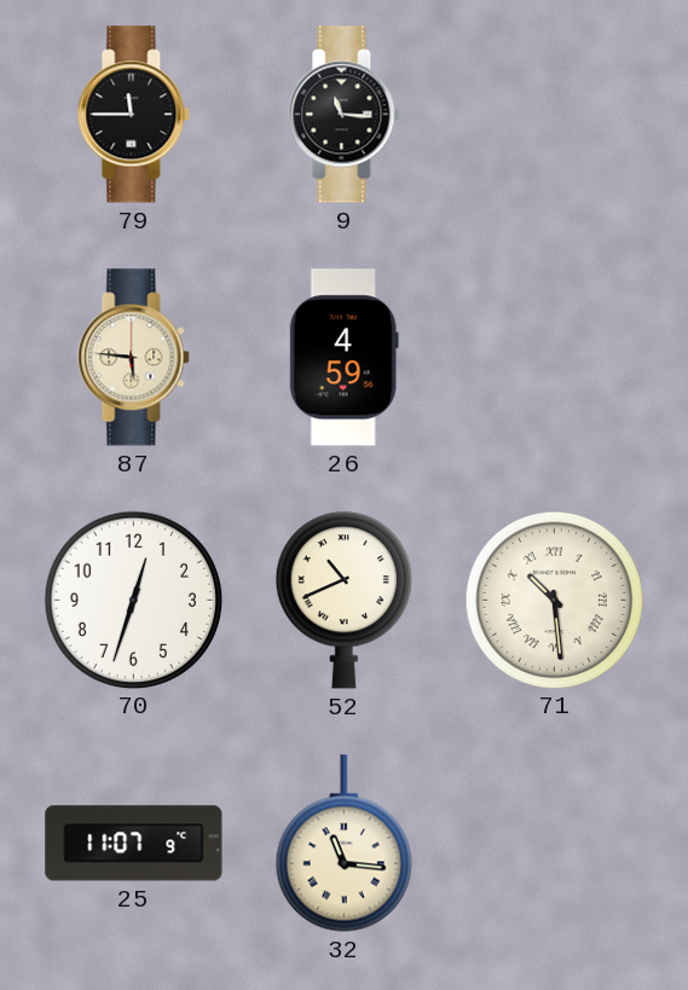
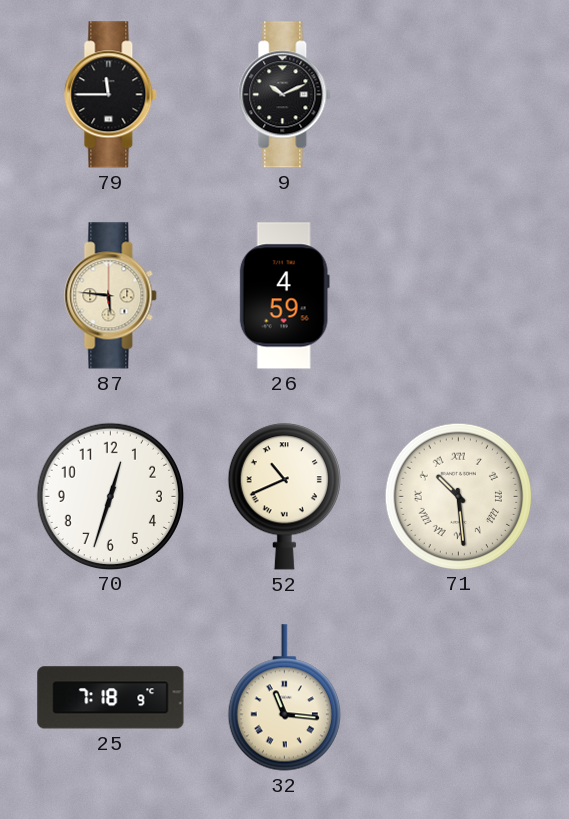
9: 11:16 -> 10:11
25: 11:07 -> 7:18
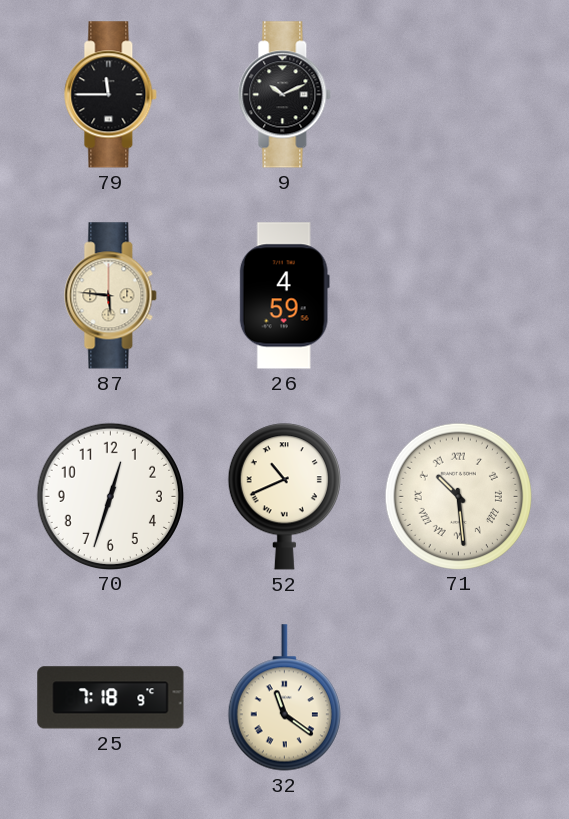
32: 11:16 -> 11:21
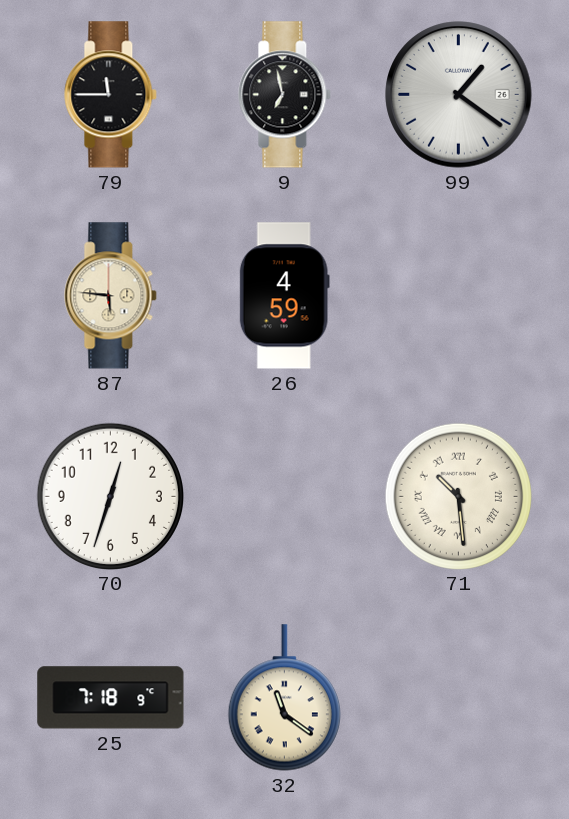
9: 10:11 -> 6:58
99: none -> 1:21
52: 10:41 -> none
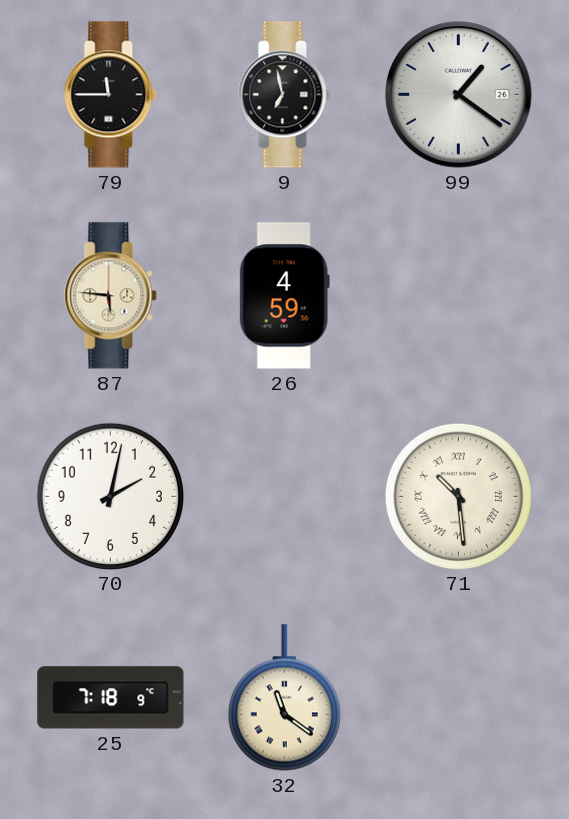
70: 12:33 -> 2:02
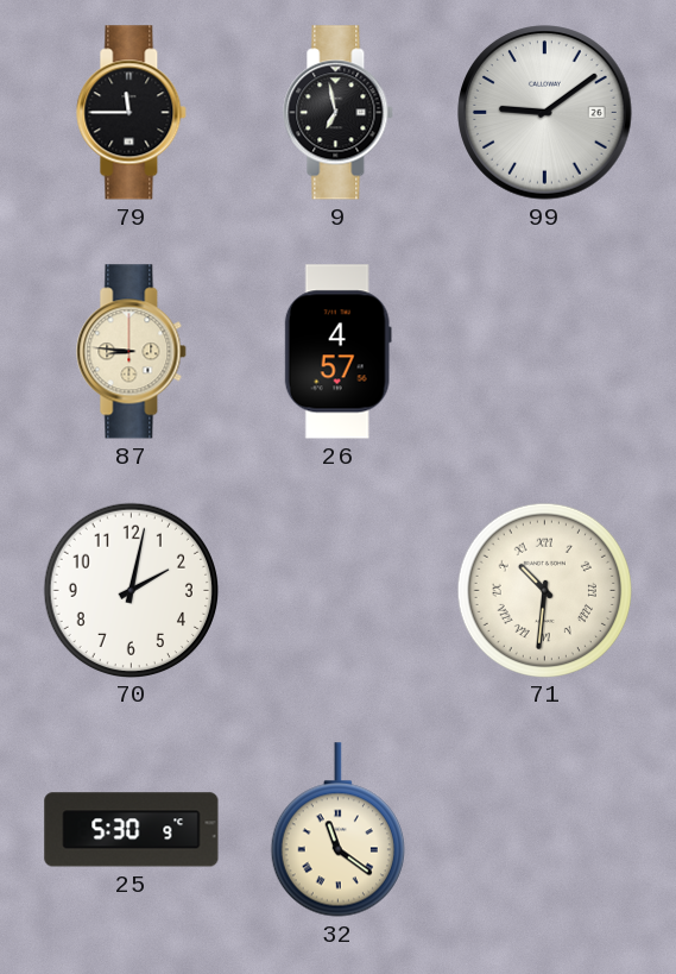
99: 1:21 -> 9:09
87: 5:46 -> 8:46
26: 4:59 -> 4:57
71: 10:29 -> 10:31
25: 7:18 -> 5:30
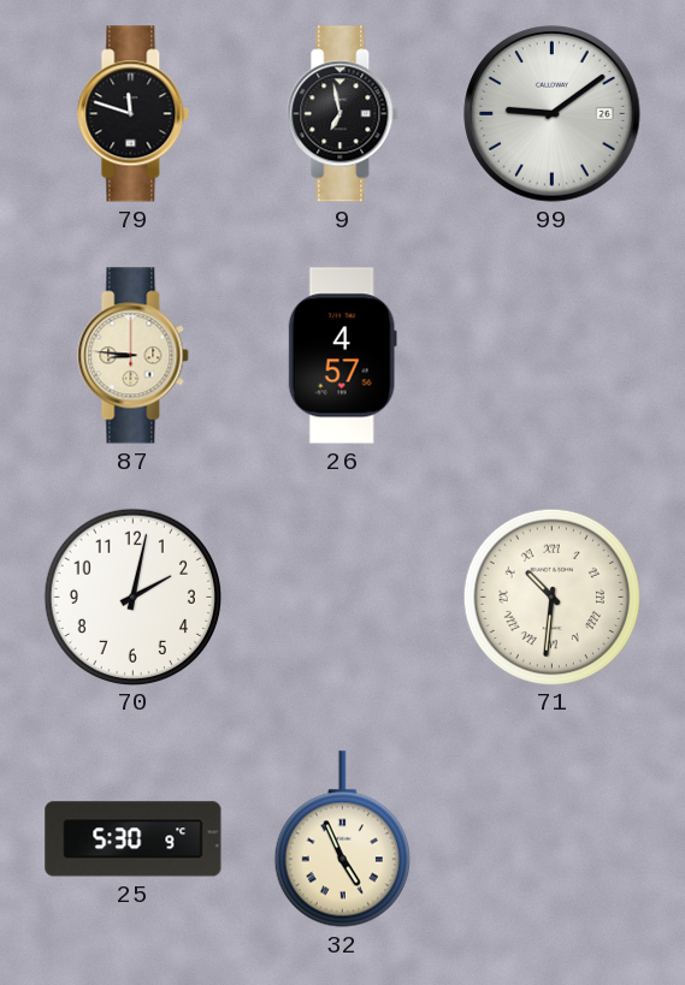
79: 11:45 -> 11:48
32: 11:21 -> 4:56
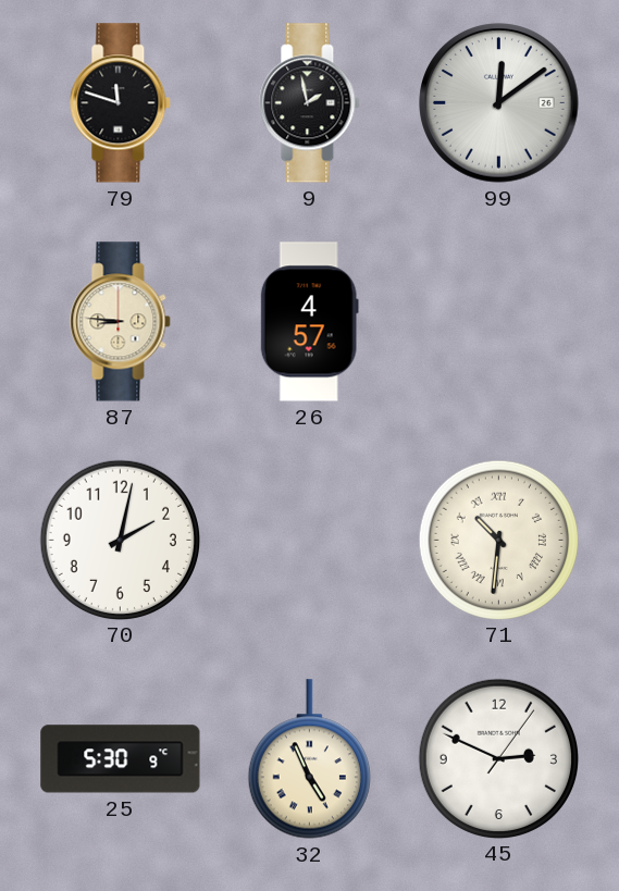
9: 6:58 -> 1:58
99: 9:09 -> 12:09
45: none -> 2:49
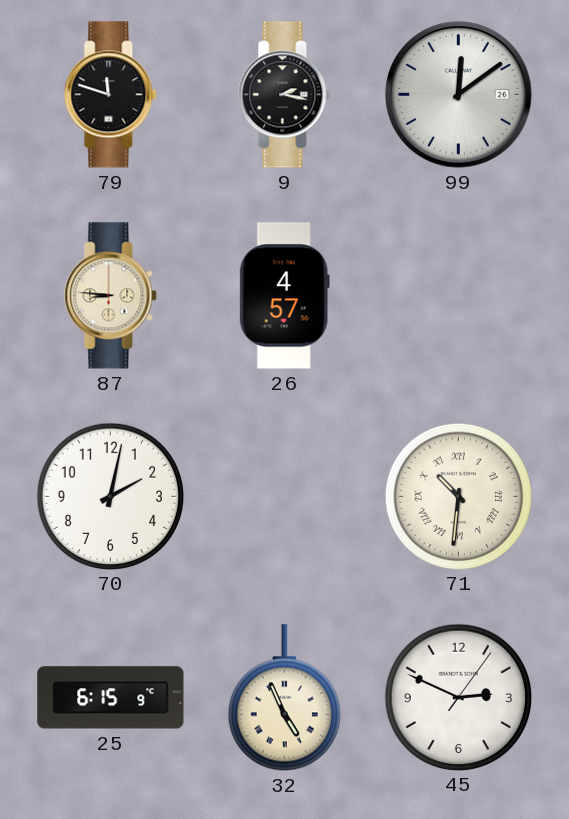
9: 1:58 -> 2:17
25: 5:30 -> 6:15
